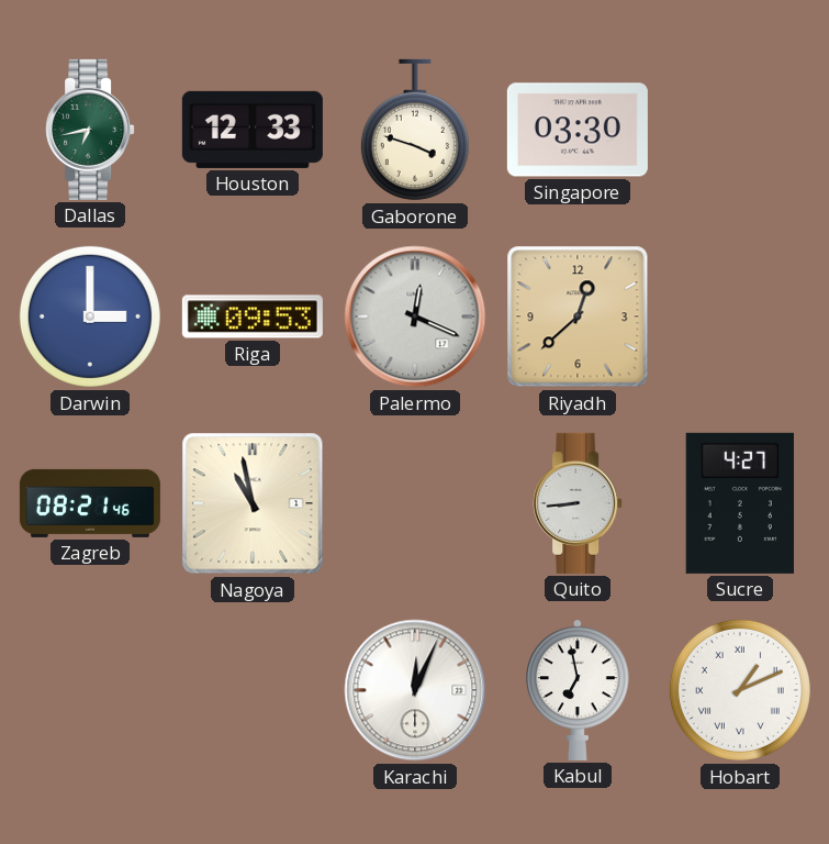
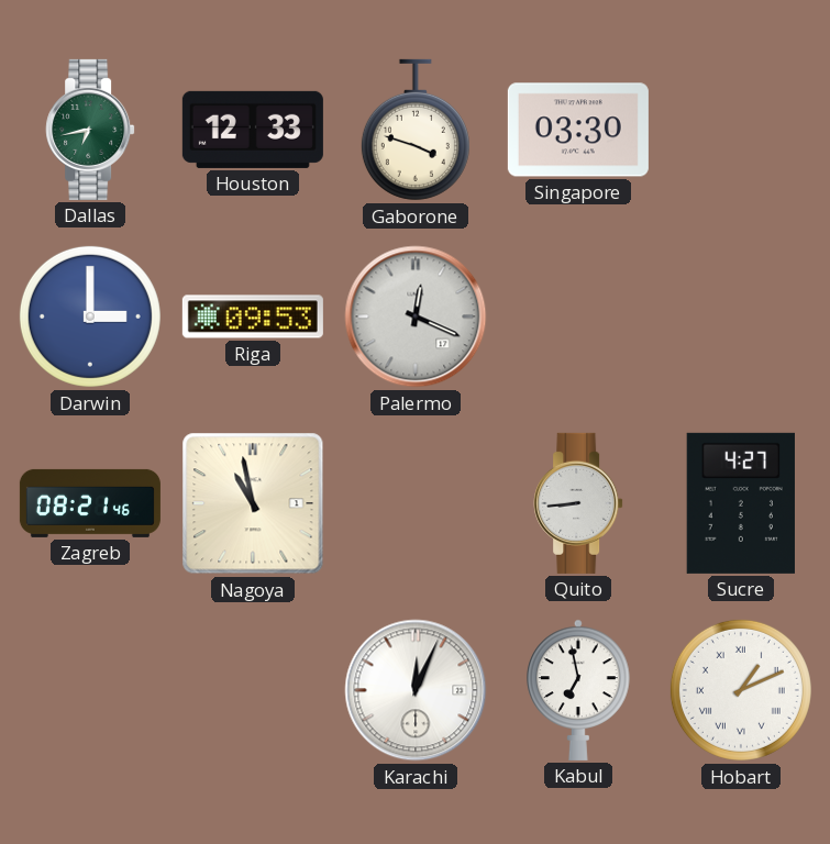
Riyadh: 12:38 -> none
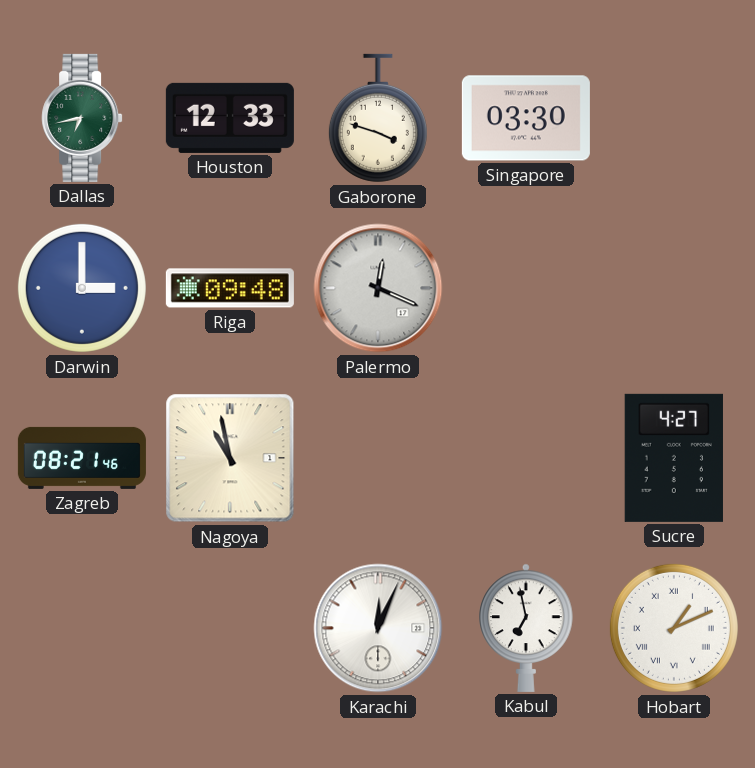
Riga: 09:53 -> 09:48
Quito: 8:44 -> none
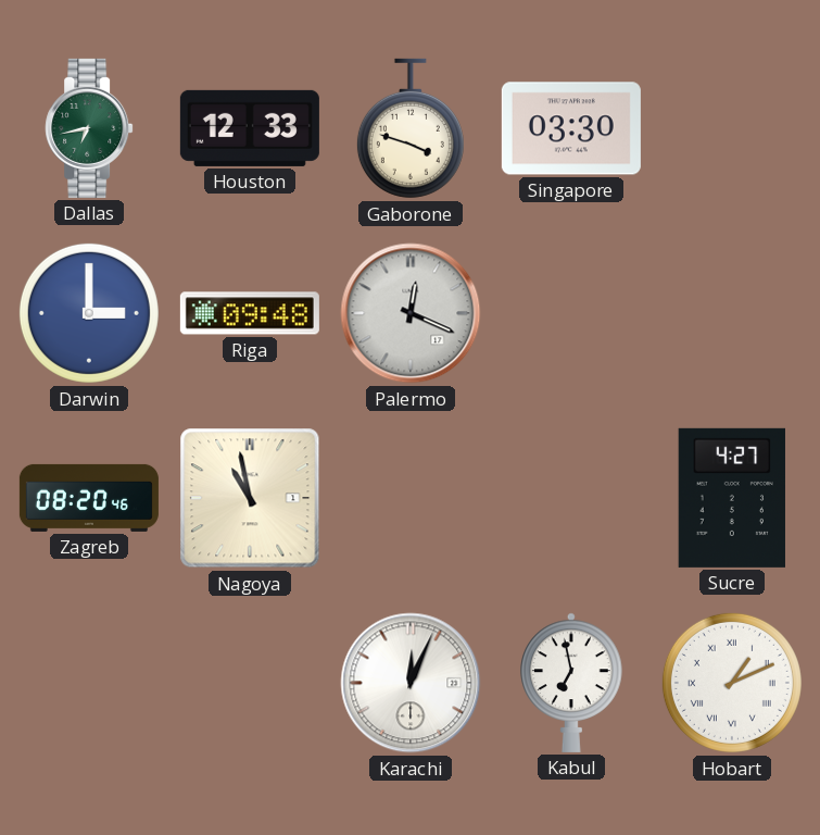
Zagreb: 08:21 -> 08:20
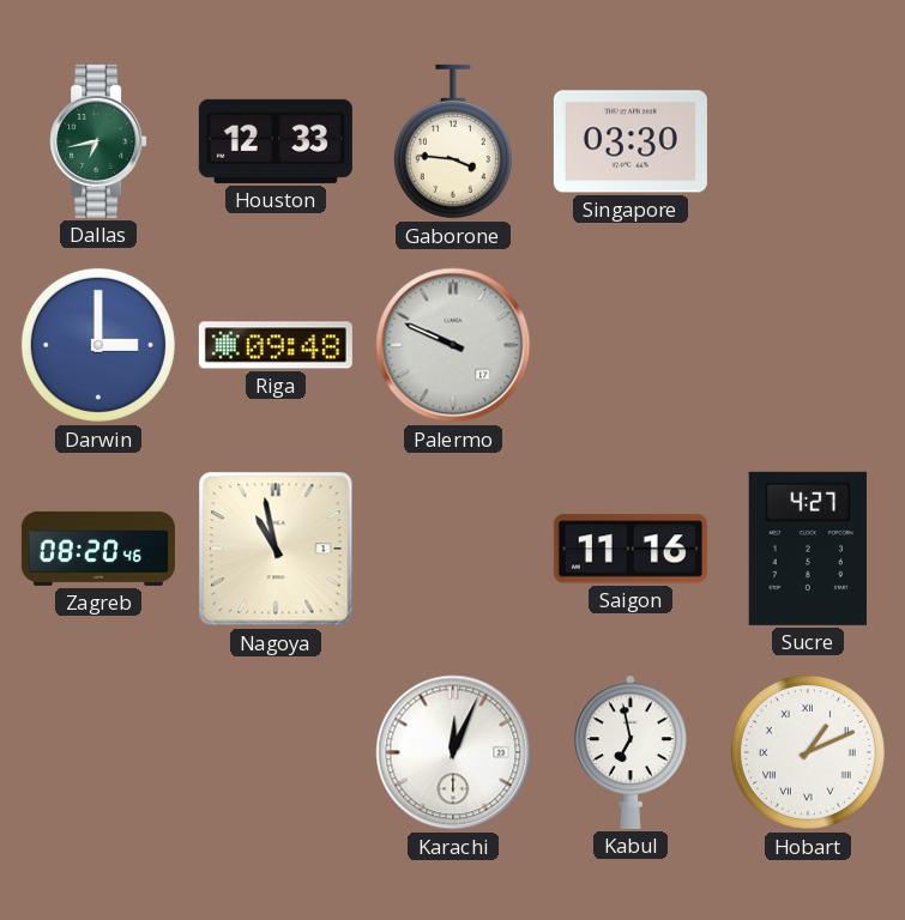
Gaborone: 3:48 -> 3:46
Palermo: 12:19 -> 9:49
Saigon: none -> 11:16
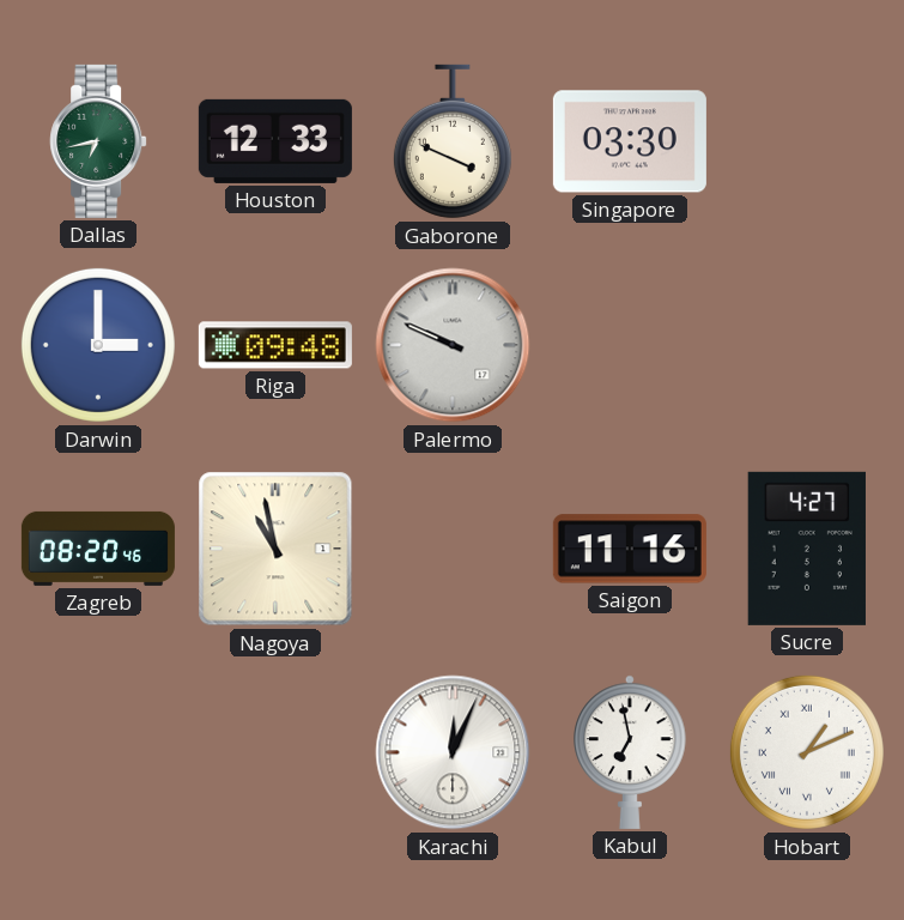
Gaborone: 3:46 -> 3:49
